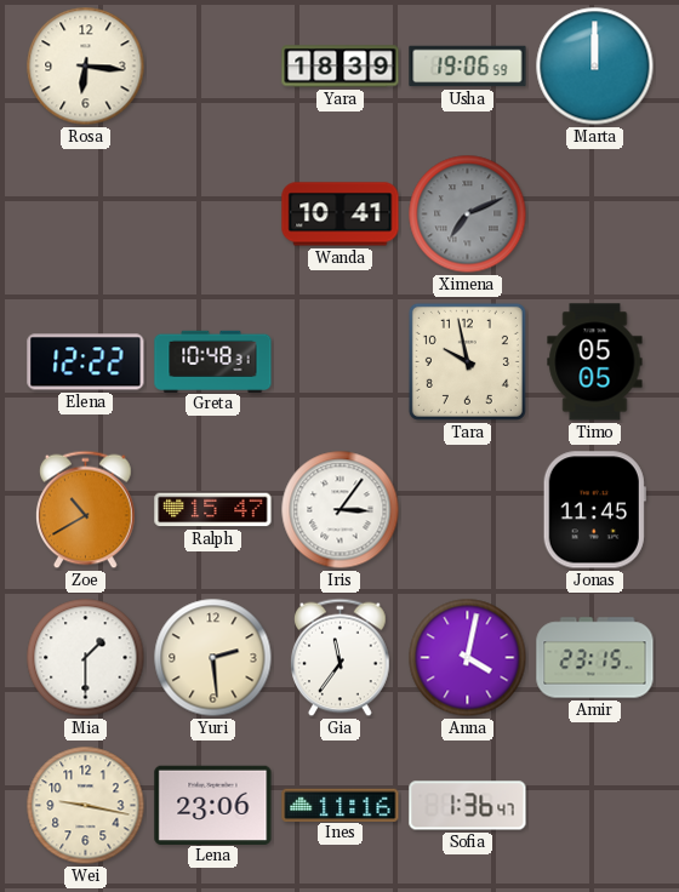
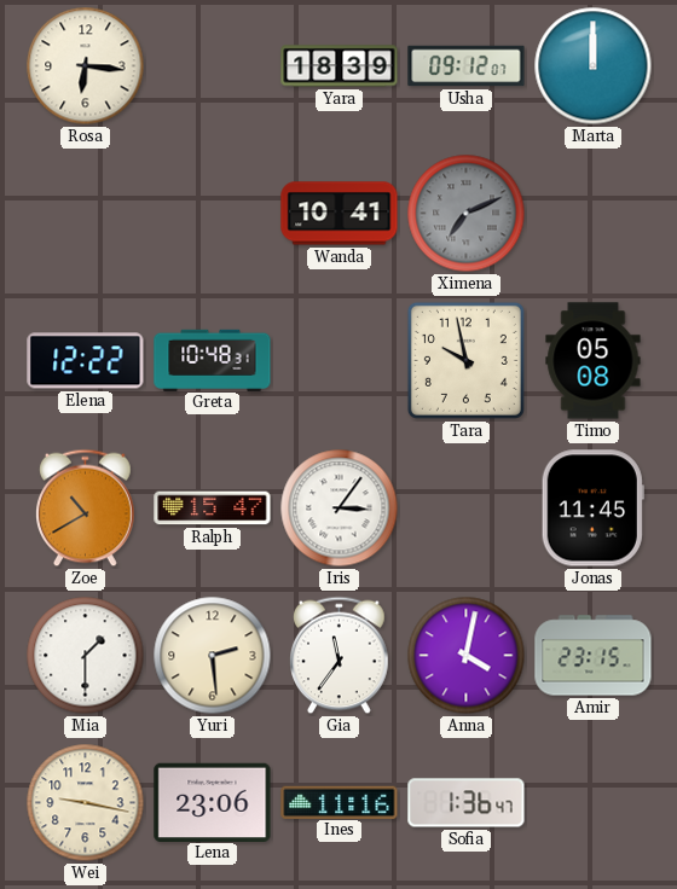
Usha: 19:06 -> 09:12
Timo: 05:05 -> 05:08
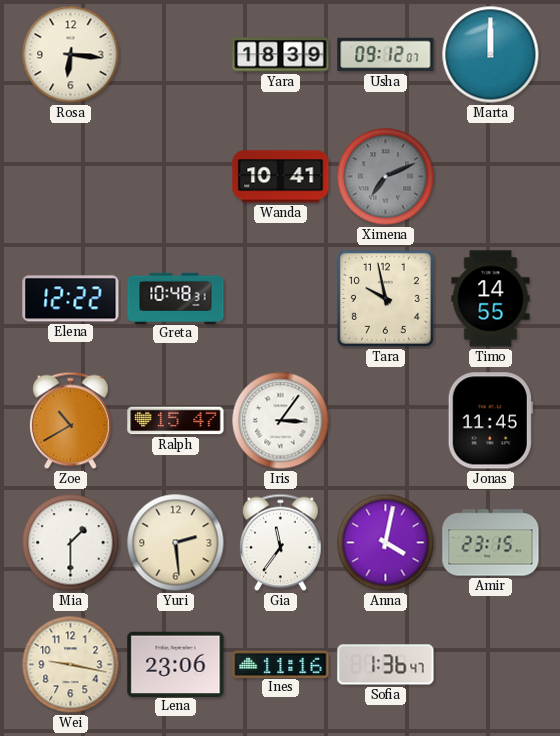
Timo: 05:08 -> 14:55
